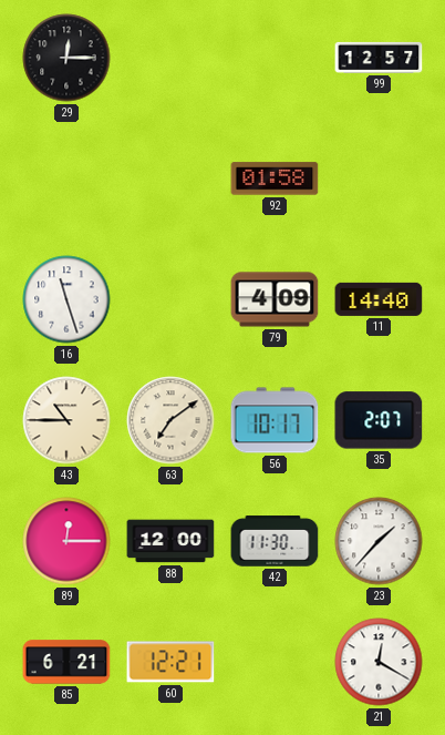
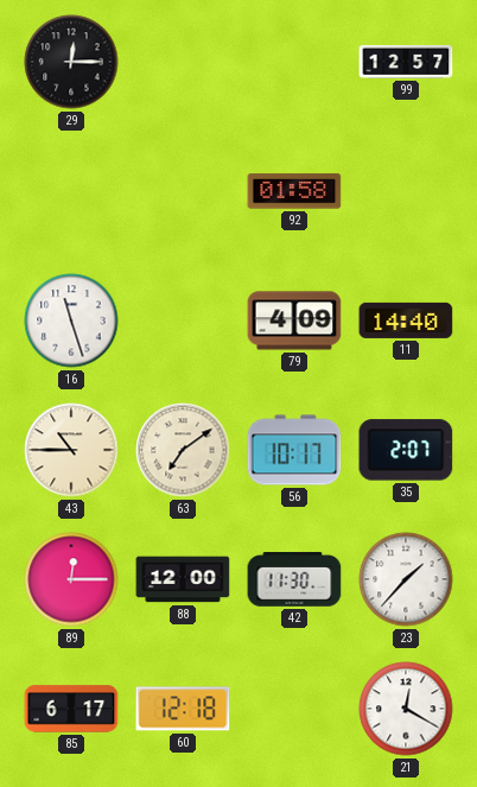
85: 6:21 -> 6:17
60: 12:21 -> 12:18
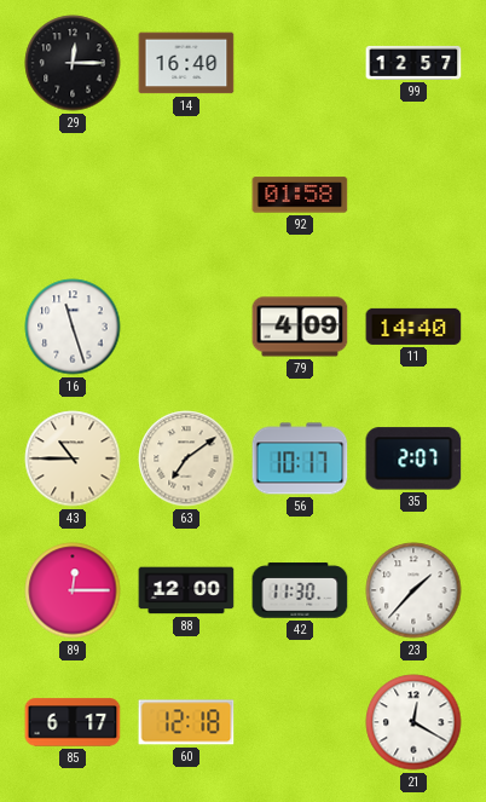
14: none -> 16:40
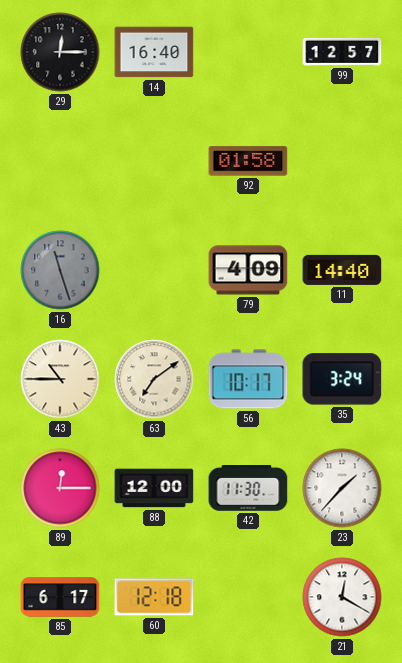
16 dial: white -> grey
35: 2:07 -> 3:24
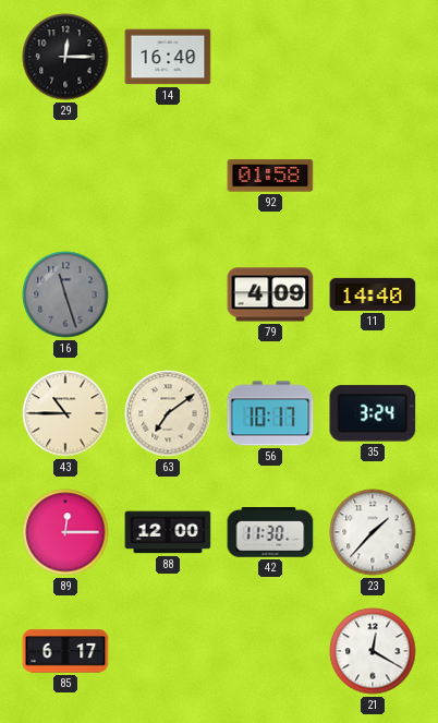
99: 12:57 -> none
60: 12:18 -> none
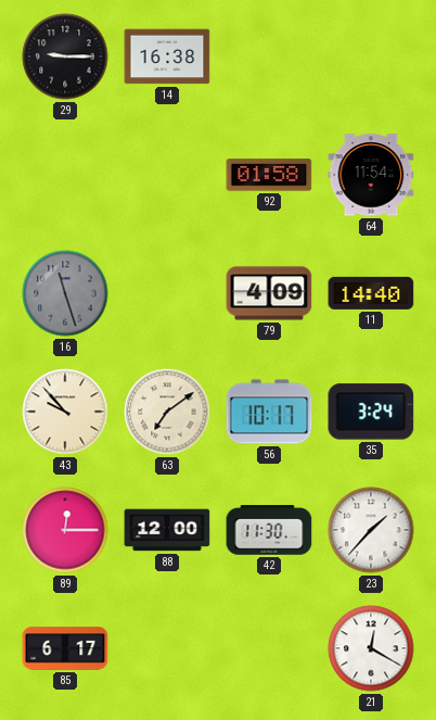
29: 12:15 -> 9:15
14: 16:40 -> 16:38
64: none -> 11:54
43: 10:45 -> 9:53
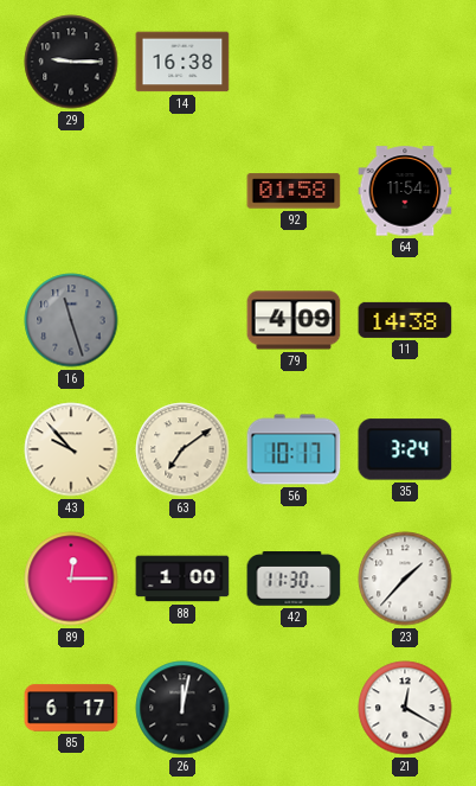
11: 14:40 -> 14:38
88: 12:00 -> 1:00
26: none -> 12:02
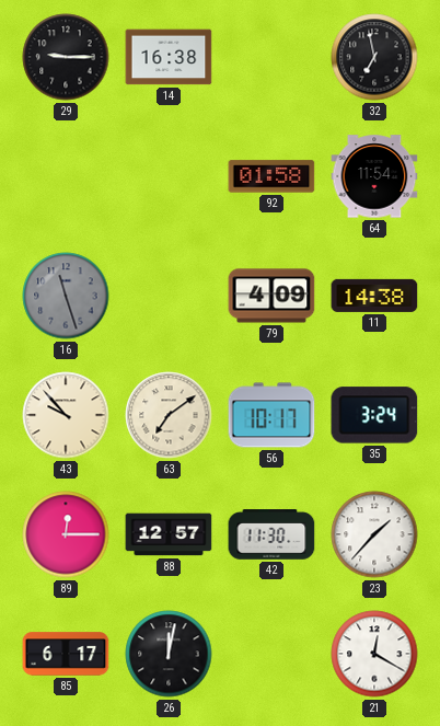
32: none -> 6:58
88: 1:00 -> 12:57
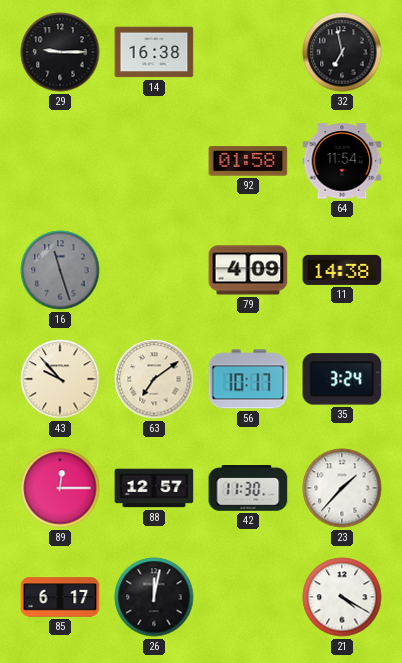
21: 12:20 -> 4:20
